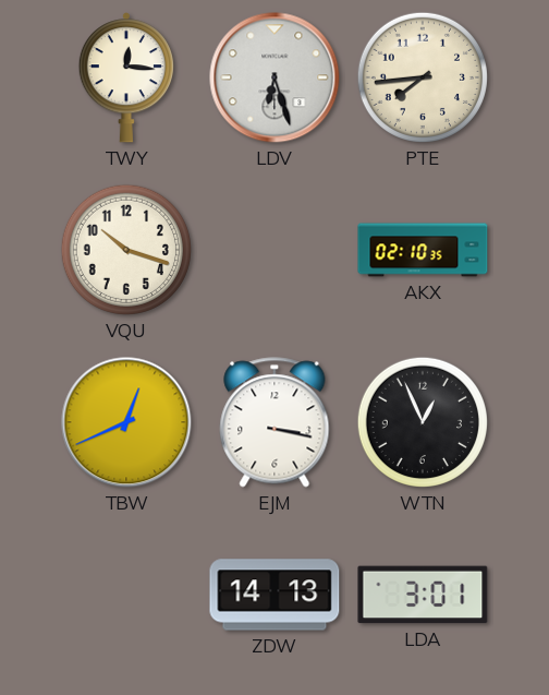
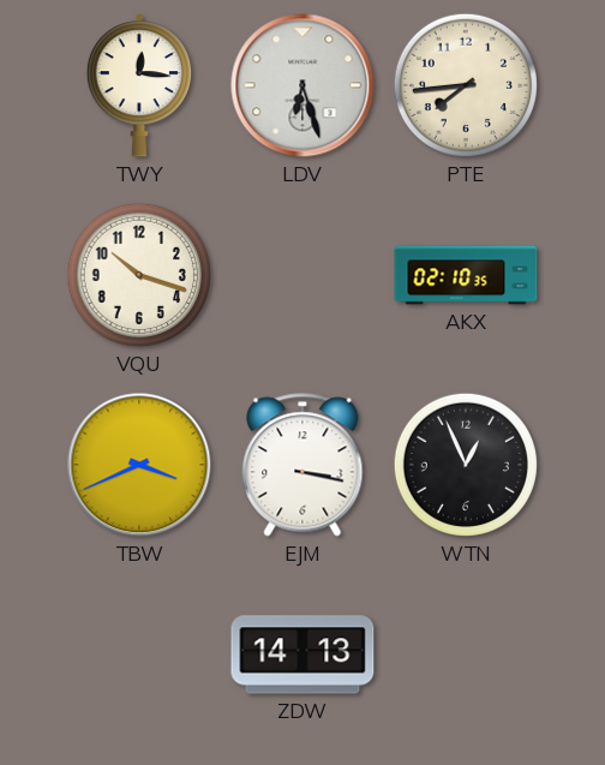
TBW: 12:41 -> 3:41
LDA: 3:01 -> none
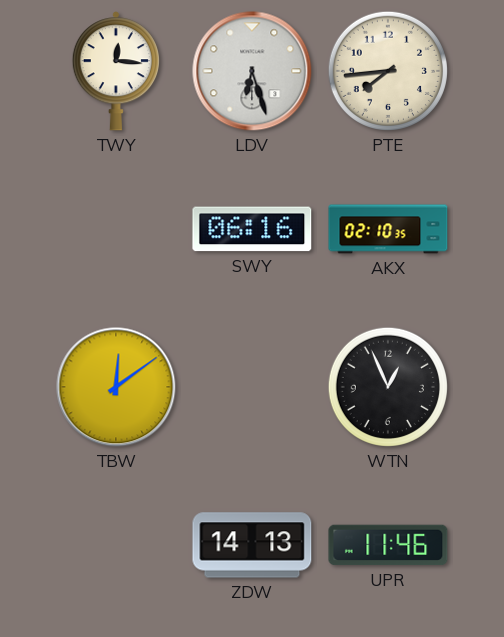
VQU: 10:18 -> none
SWY: none -> 06:16
TBW: 3:41 -> 12:09
EJM: 3:17 -> none
UPR: none -> 11:46
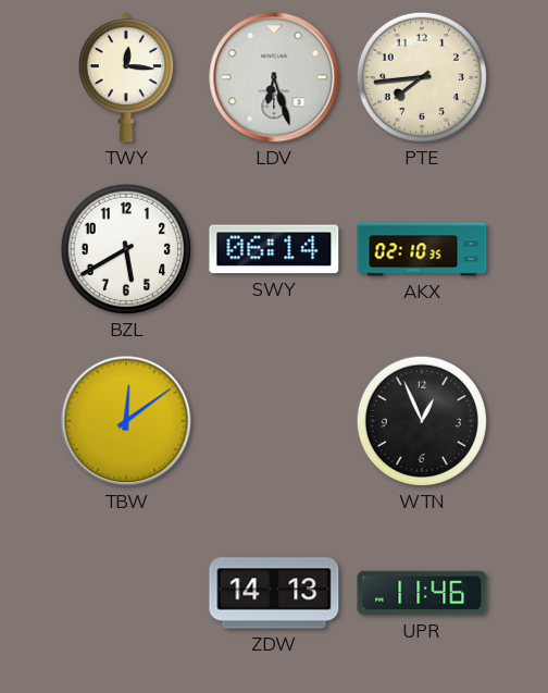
BZL: none -> 5:40
SWY: 06:16 -> 06:14
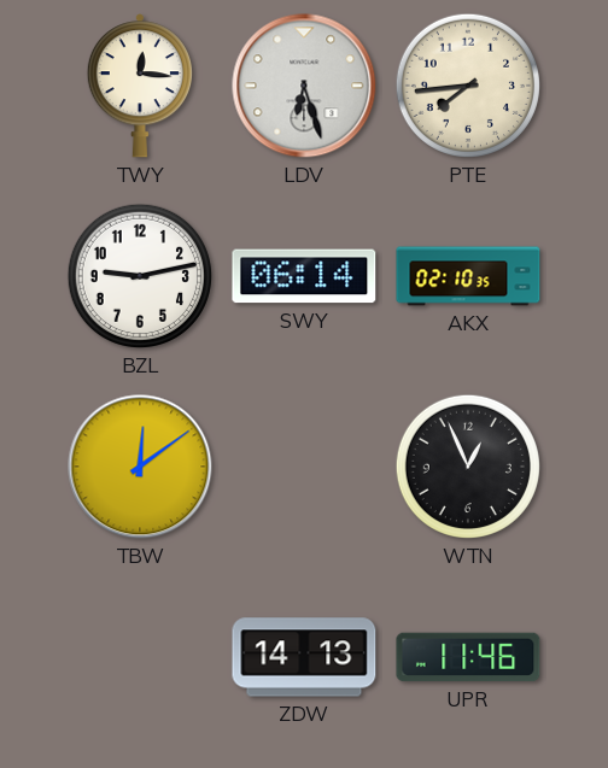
BZL: 5:40 -> 9:13
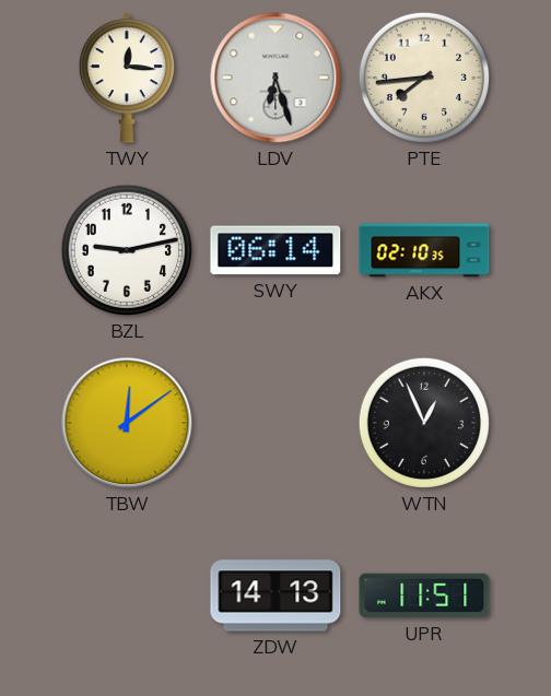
UPR: 11:46 -> 11:51
